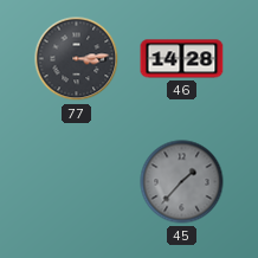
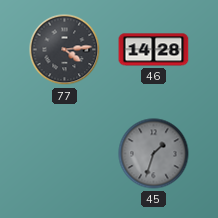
77: 3:14 -> 4:14
45: 1:37 -> 1:33
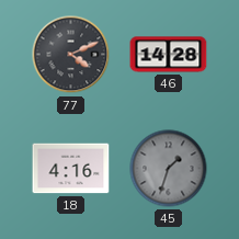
77: 4:14 -> 4:11
18: none -> 4:16
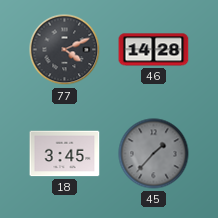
18: 4:16 -> 3:45
45: 1:33 -> 1:37
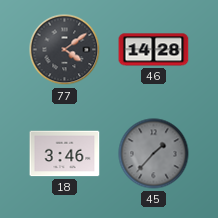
77: 4:11 -> 4:09
18: 3:45 -> 3:46
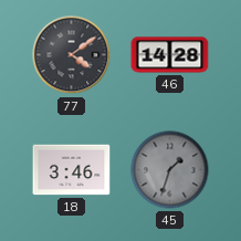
45: 1:37 -> 1:33
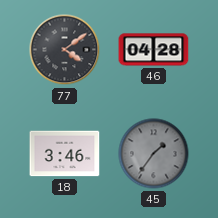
46: 14:28 -> 04:28
45: 1:33 -> 1:36
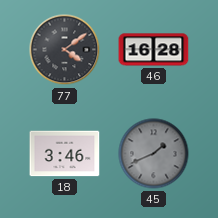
46: 04:28 -> 16:28
45: 1:36 -> 1:41
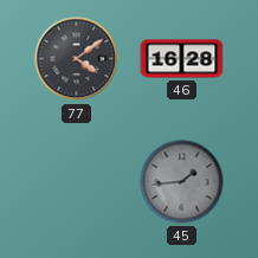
18: 3:46 -> none
45: 1:41 -> 1:44
